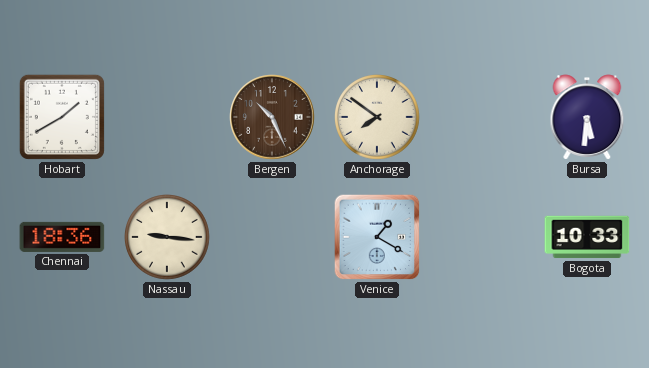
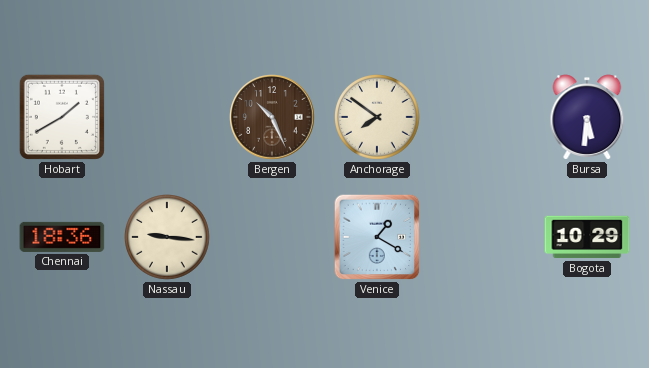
Bogota: 10:33 -> 10:29
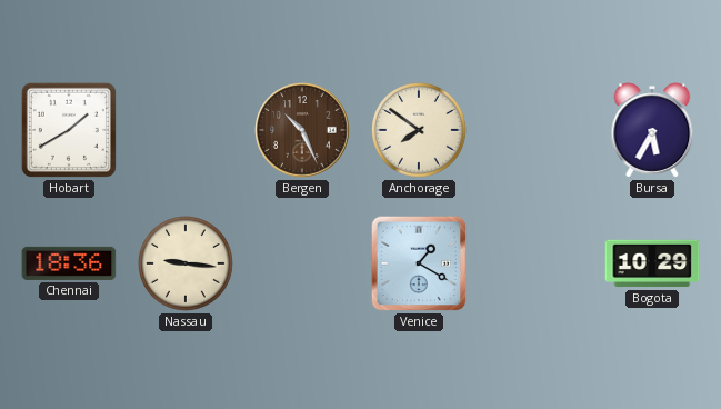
Bursa: 5:31 -> 5:35
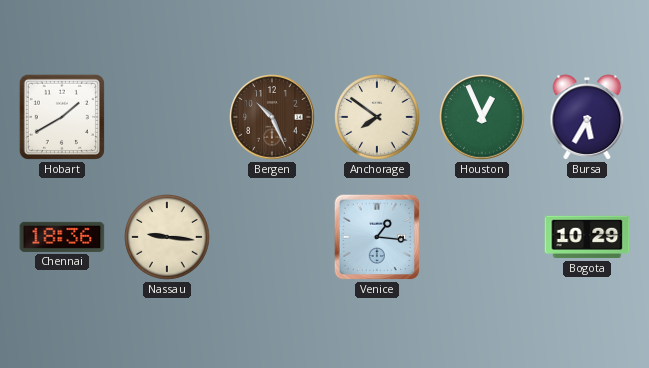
Houston: none -> 12:56
Venice: 1:20 -> 1:16
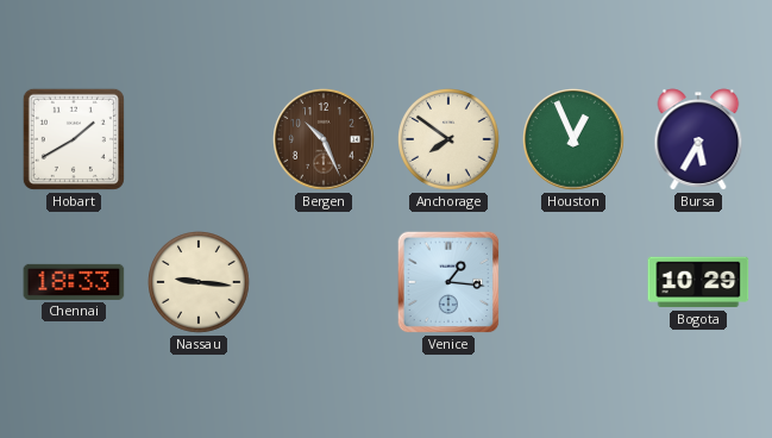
Chennai: 18:36 -> 18:33
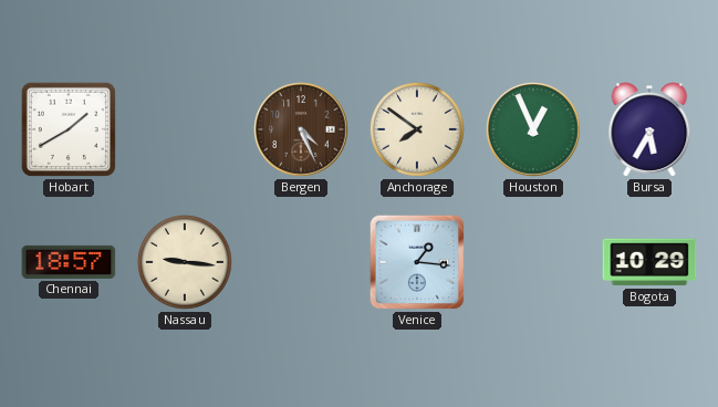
Bergen: 10:26 -> 4:26
Chennai: 18:33 -> 18:57
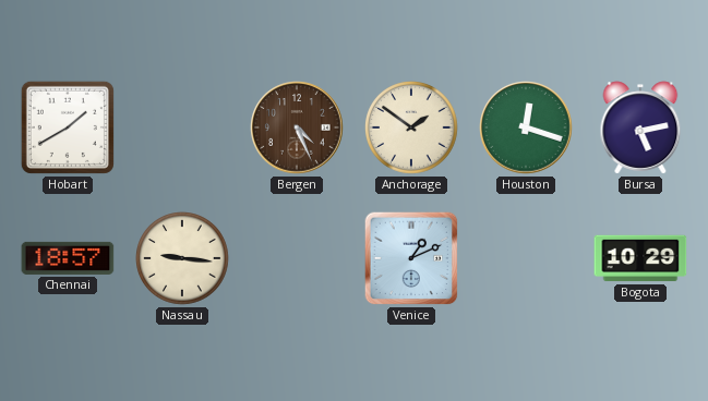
Anchorage: 7:51 -> 1:51
Houston: 12:56 -> 12:18
Bursa: 5:35 -> 5:13
Venice: 1:16 -> 1:11
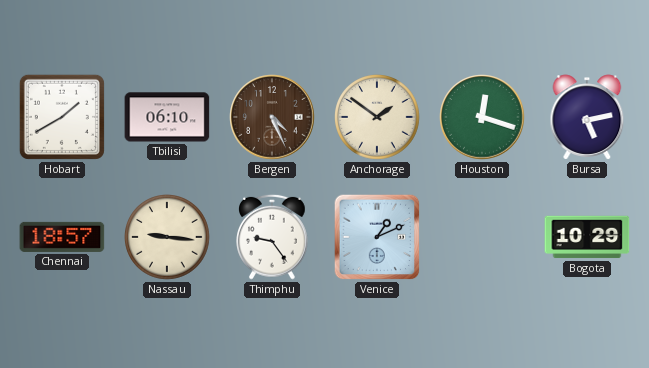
Tbilisi: none -> 06:10
Thimphu: none -> 9:24
